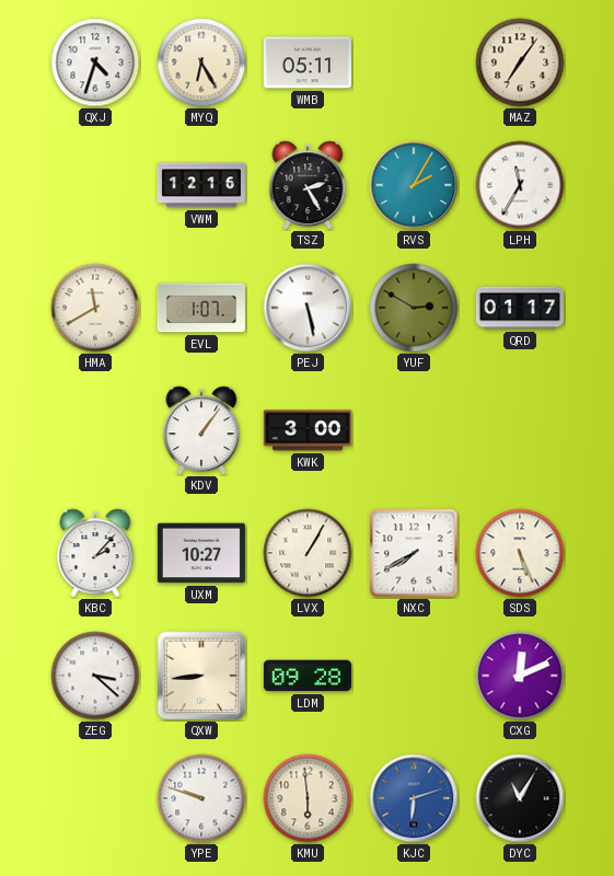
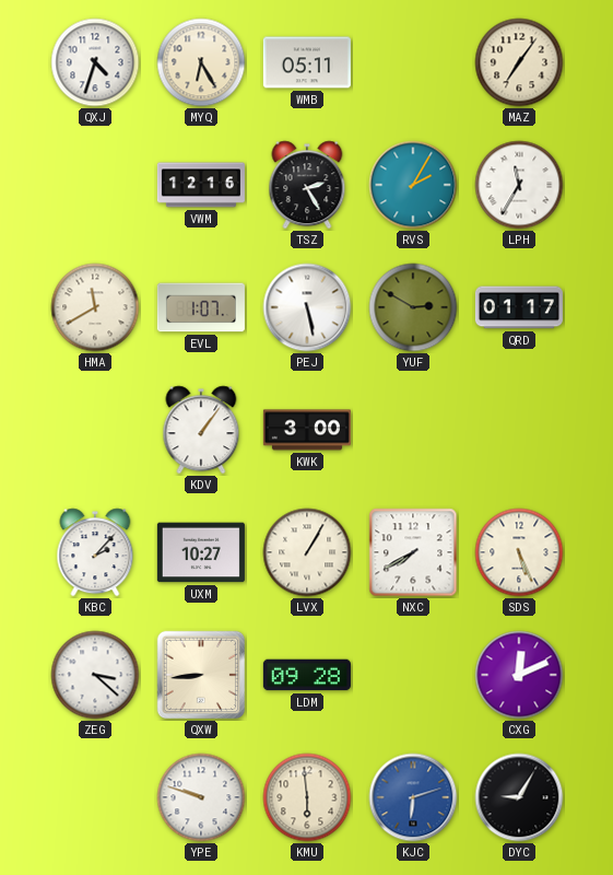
DYC: 11:05 -> 9:05
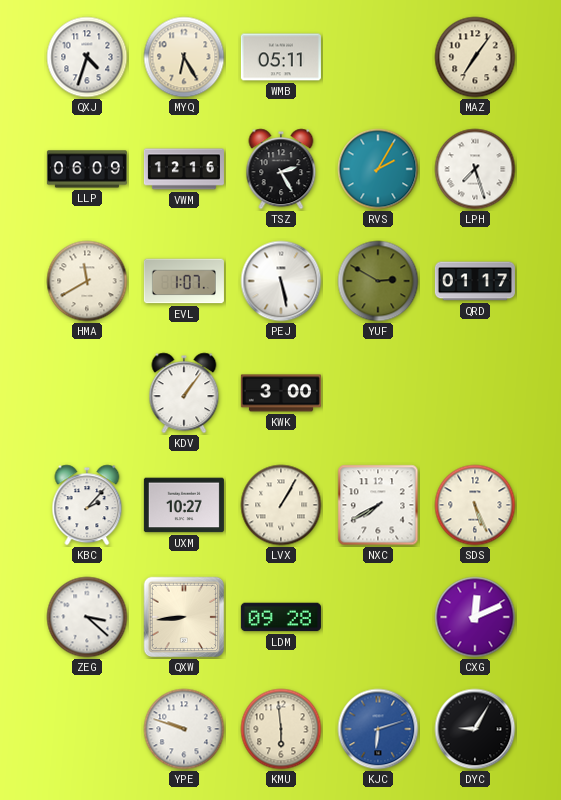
LLP: none -> 06:09
LPH: 11:35 -> 7:27
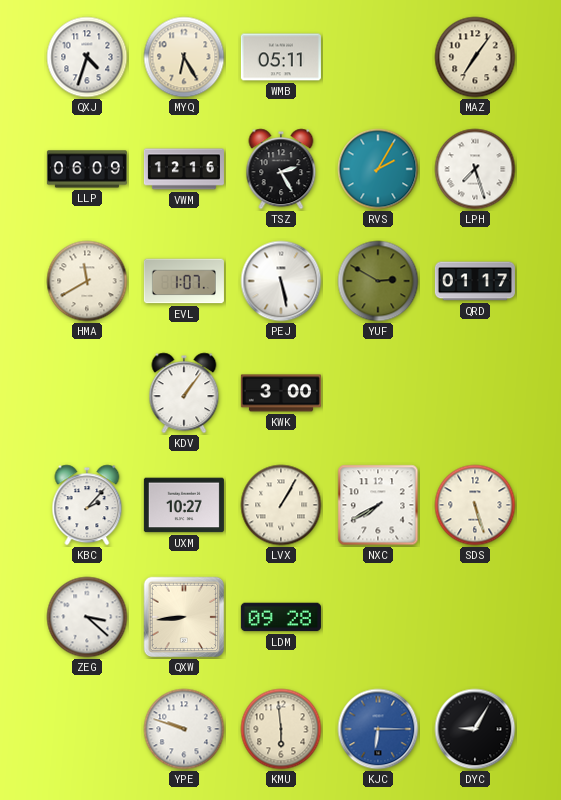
SDS: 5:26 -> 5:27
CXG: 12:11 -> none
KJC: 6:12 -> 6:15
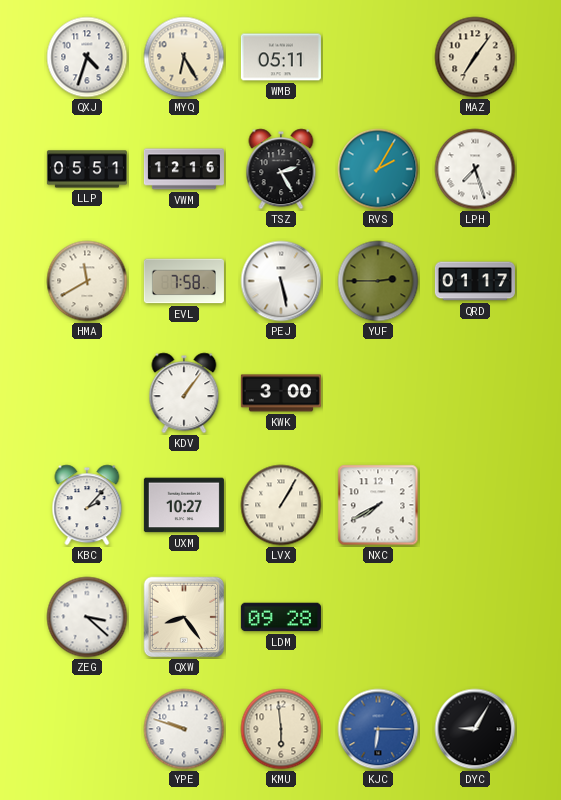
LLP: 06:09 -> 05:51
EVL: 1:07 -> 7:58
YUF: 2:50 -> 2:45
SDS: 5:27 -> none
QXW: 8:44 -> 8:24
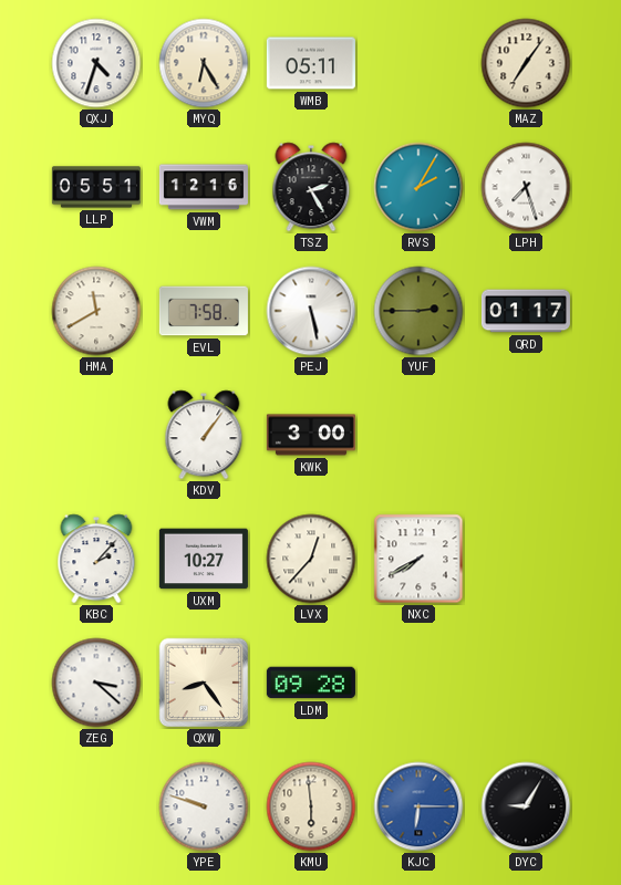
LVX: 1:05 -> 12:37
